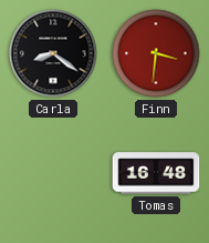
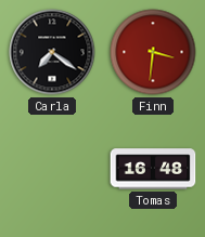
Carla: 8:21 -> 7:21
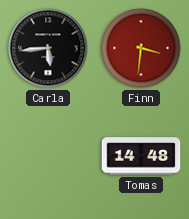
Carla: 7:21 -> 5:44
Tomas: 16:48 -> 14:48
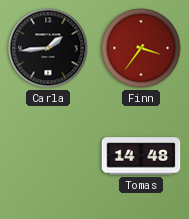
Carla: 5:44 -> 1:44
Finn: 3:31 -> 3:36
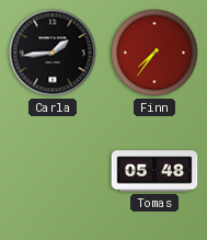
Finn: 3:36 -> 7:36
Tomas: 14:48 -> 05:48
